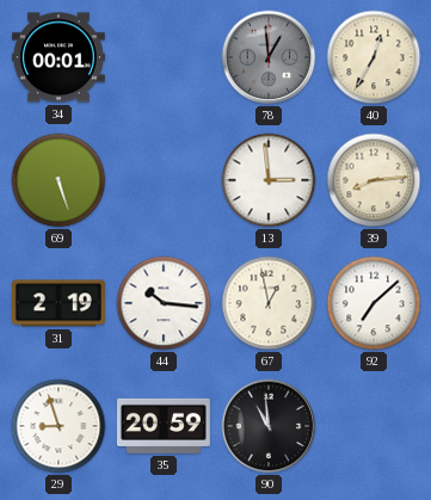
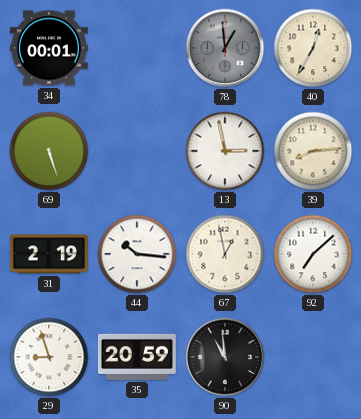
13: 2:59 -> 2:58
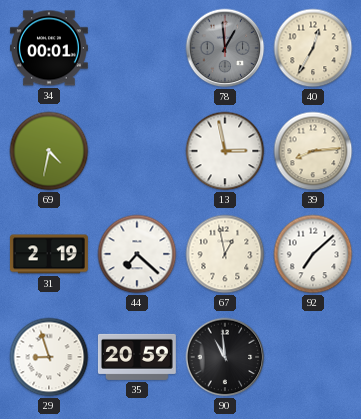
69: 5:27 -> 4:32
44: 10:16 -> 7:22
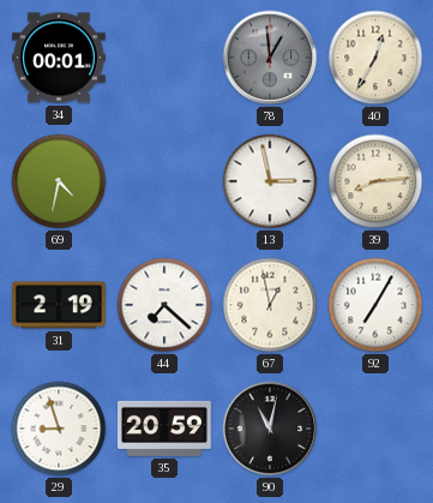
92: 7:08 -> 7:05
90: 10:59 -> 11:02
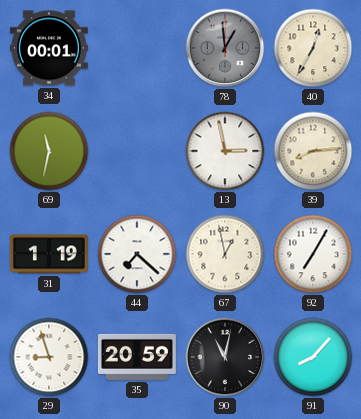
69: 4:32 -> 11:32
31: 2:19 -> 1:19
91: none -> 8:07
